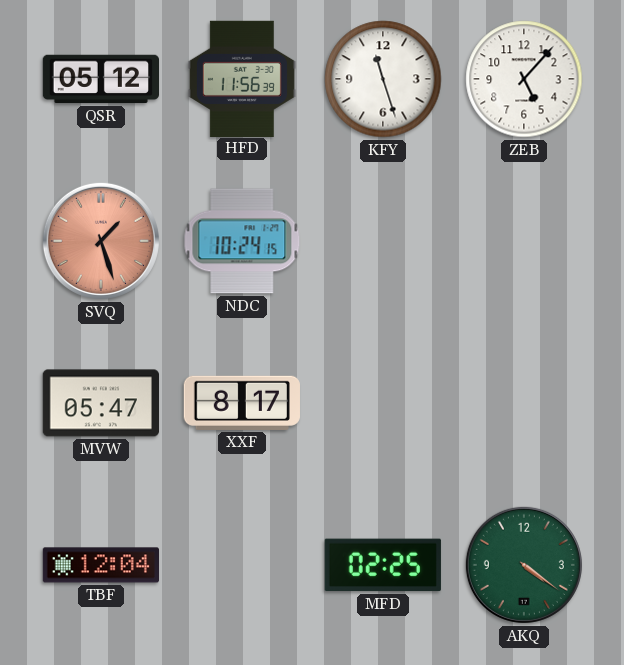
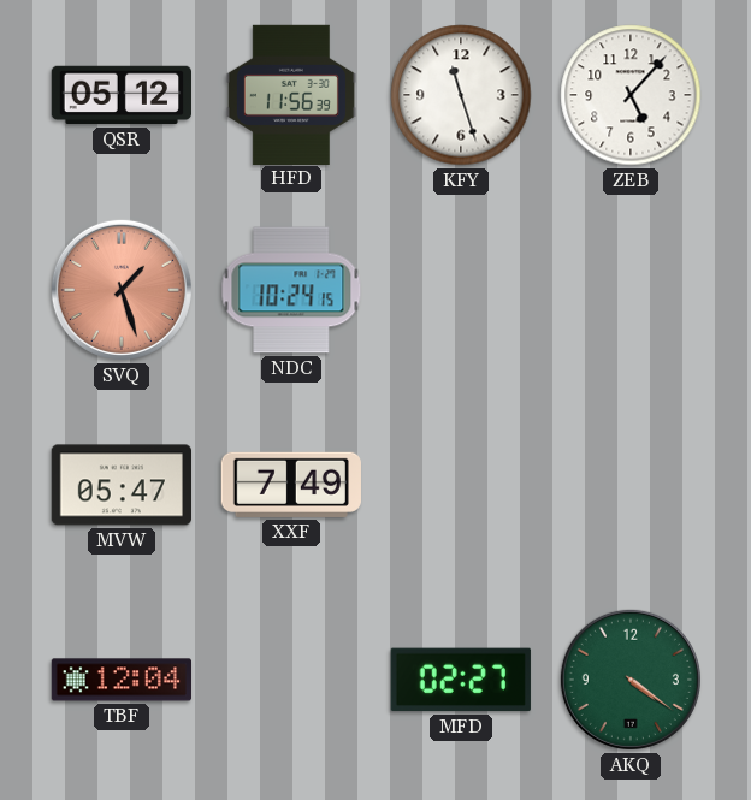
XXF: 8:17 -> 7:49
MFD: 02:25 -> 02:27
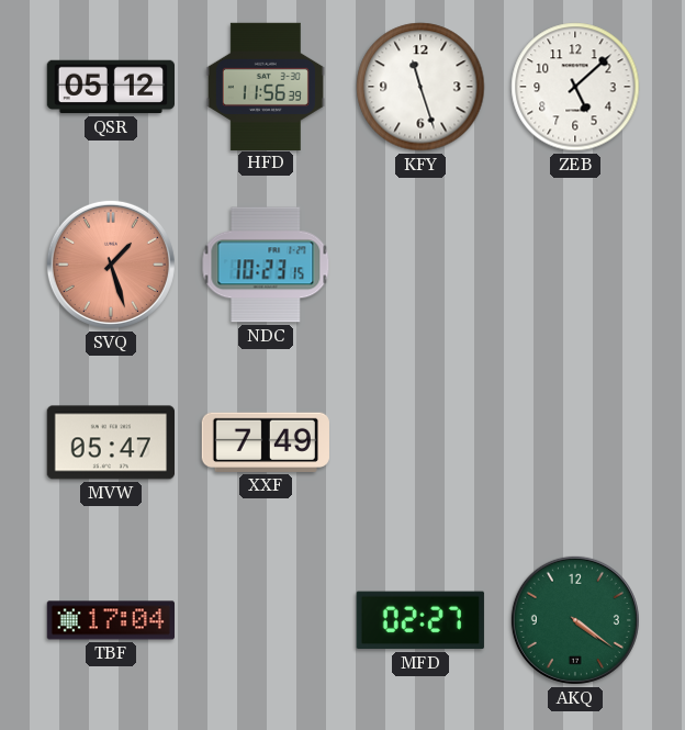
ZEB: 5:07 -> 5:08
NDC: 10:24 -> 10:23
TBF: 12:04 -> 17:04
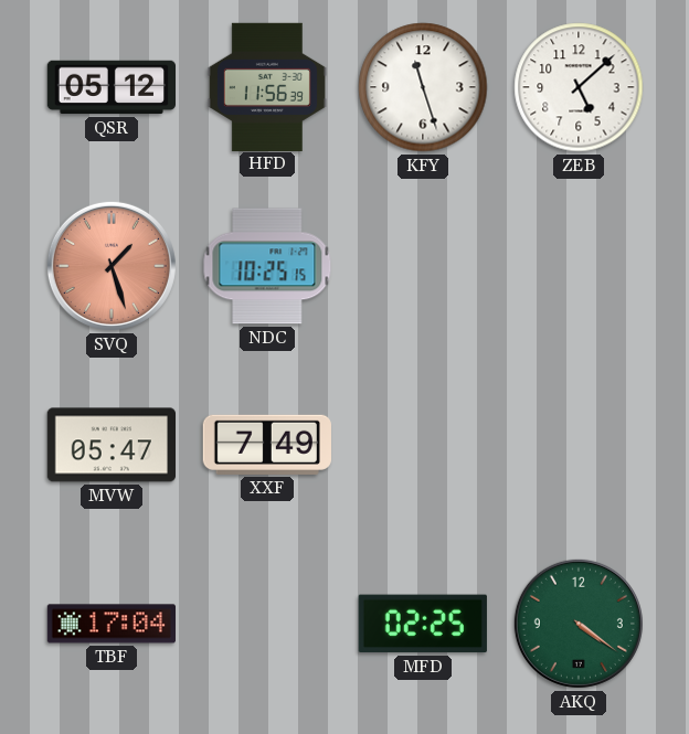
NDC: 10:23 -> 10:25
MFD: 02:27 -> 02:25
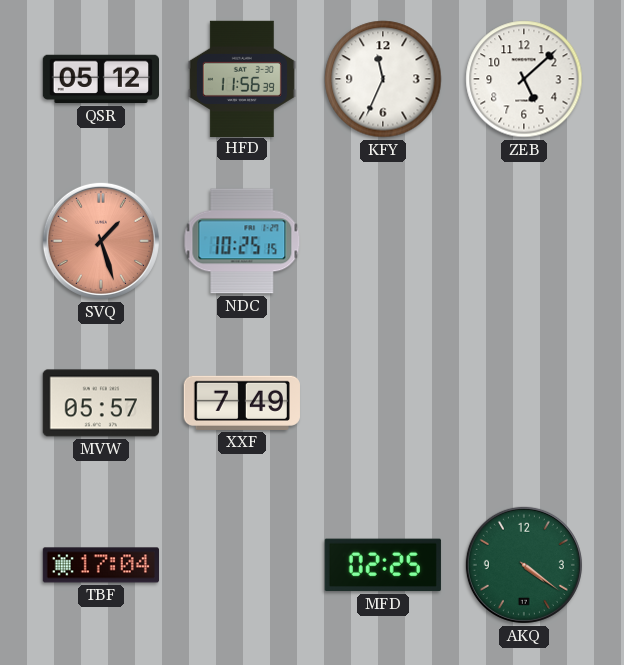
KFY: 11:27 -> 11:34
MVW: 05:47 -> 05:57
